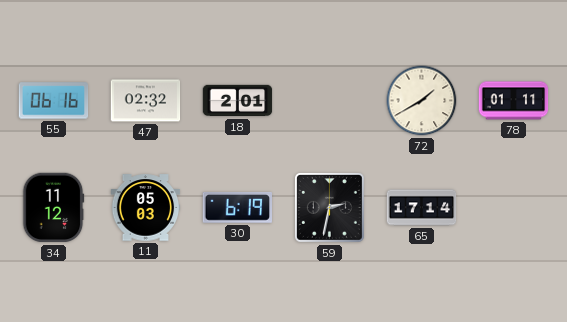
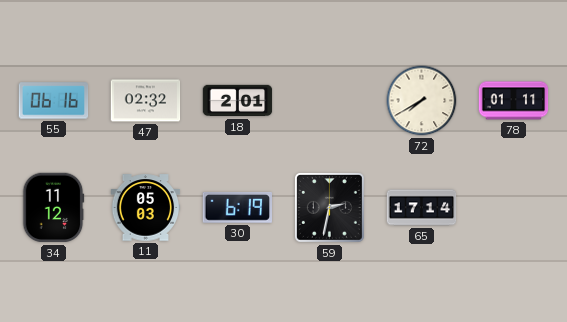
72: 1:40 -> 7:40
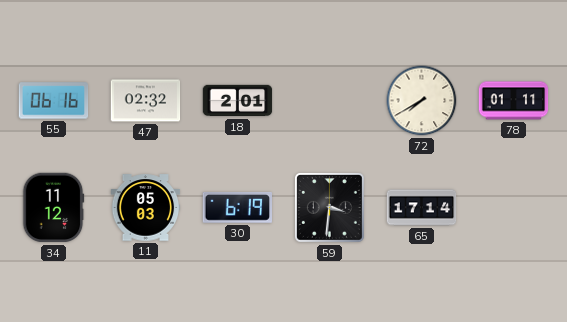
59: 2:32 -> 3:31
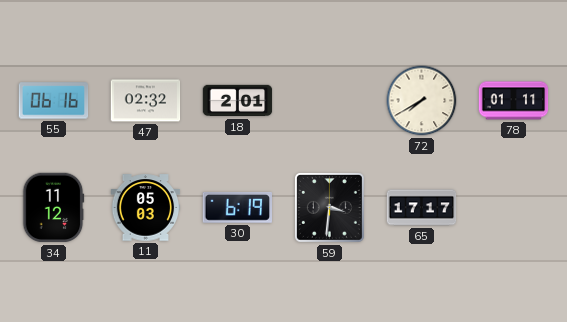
65: 17:14 -> 17:17
